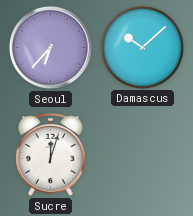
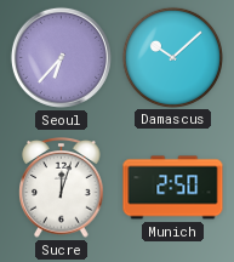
Munich: none -> 2:50
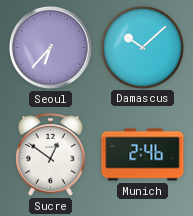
Sucre: 12:03 -> 12:51
Munich: 2:50 -> 2:46
